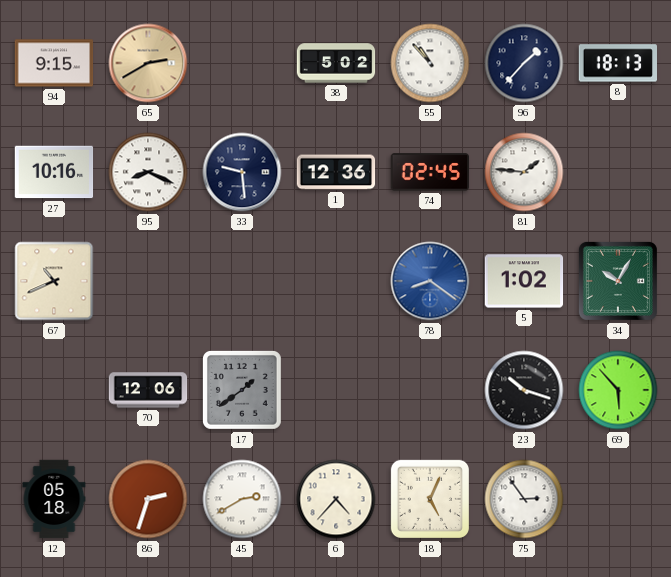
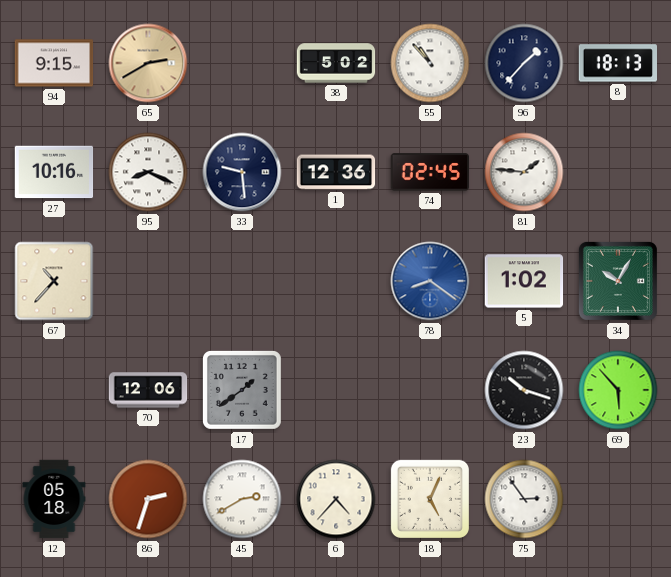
67: 10:41 -> 10:37
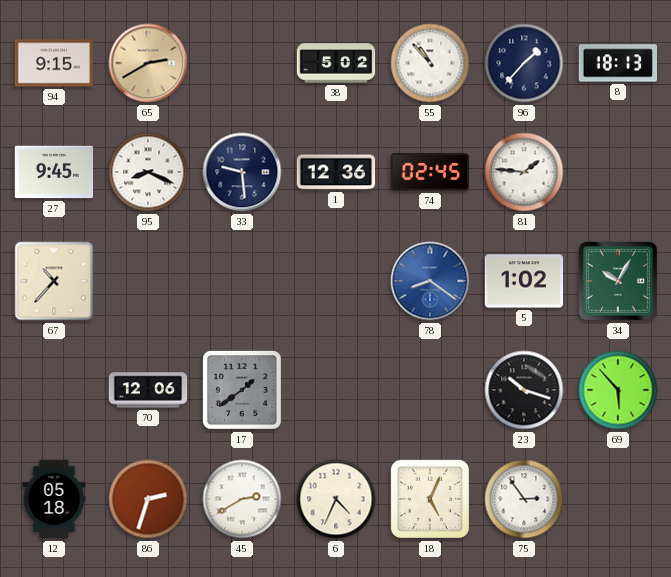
27: 10:16 -> 9:45
6: 4:37 -> 4:34
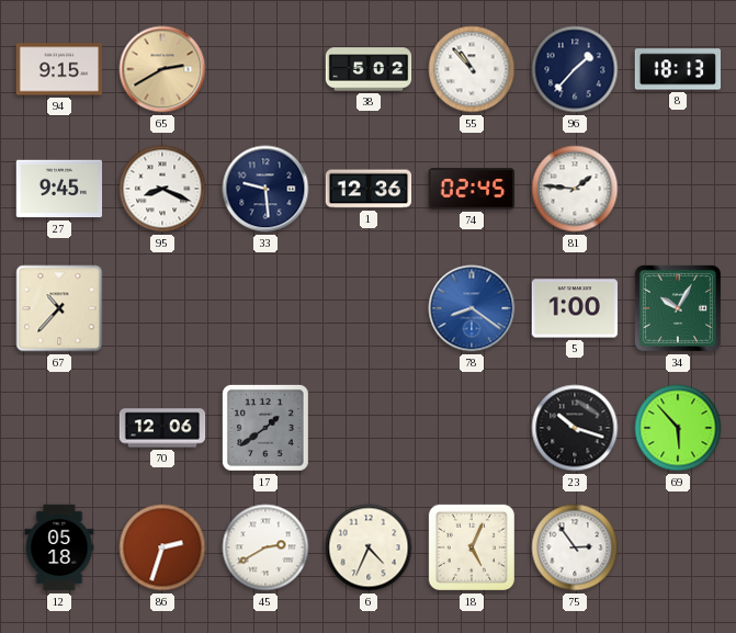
5: 1:02 -> 1:00
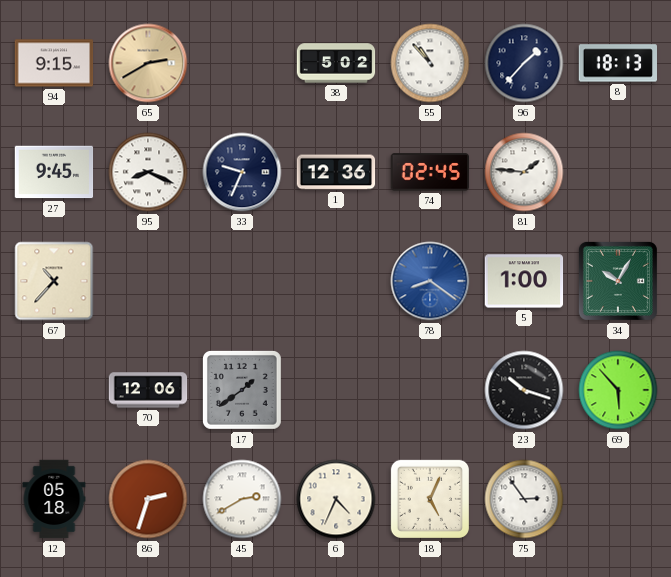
33: 9:29 -> 9:34
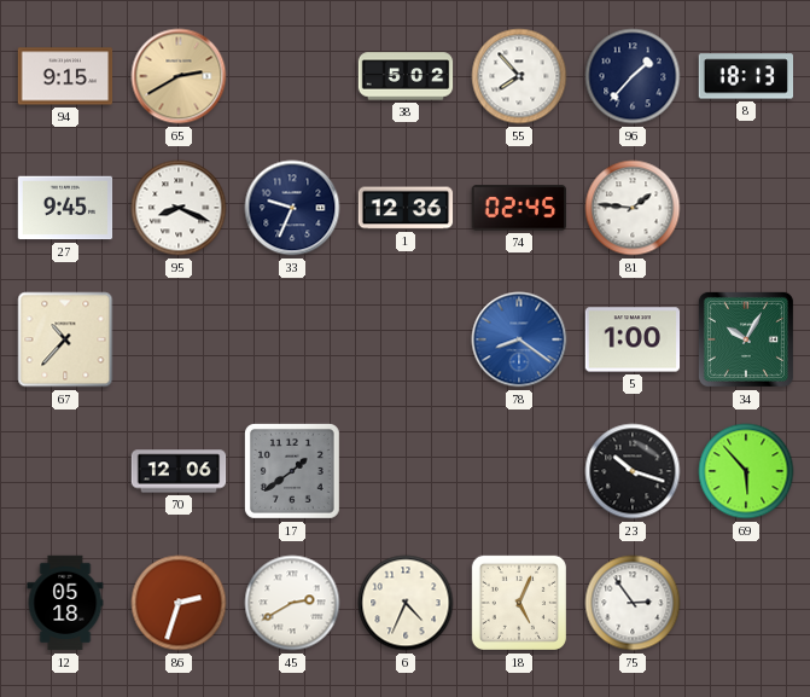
55: 10:53 -> 7:53
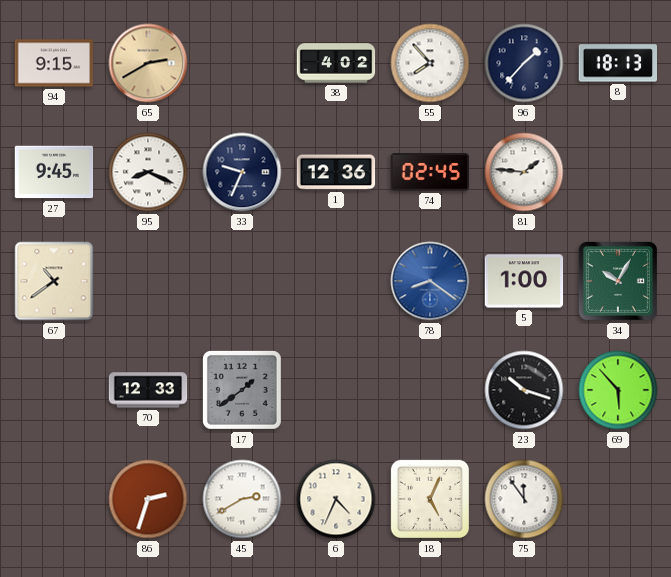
38: 5:02 -> 4:02
67: 10:37 -> 10:39
70: 12:06 -> 12:33
12: 05:18 -> none
75: 2:54 -> 11:54
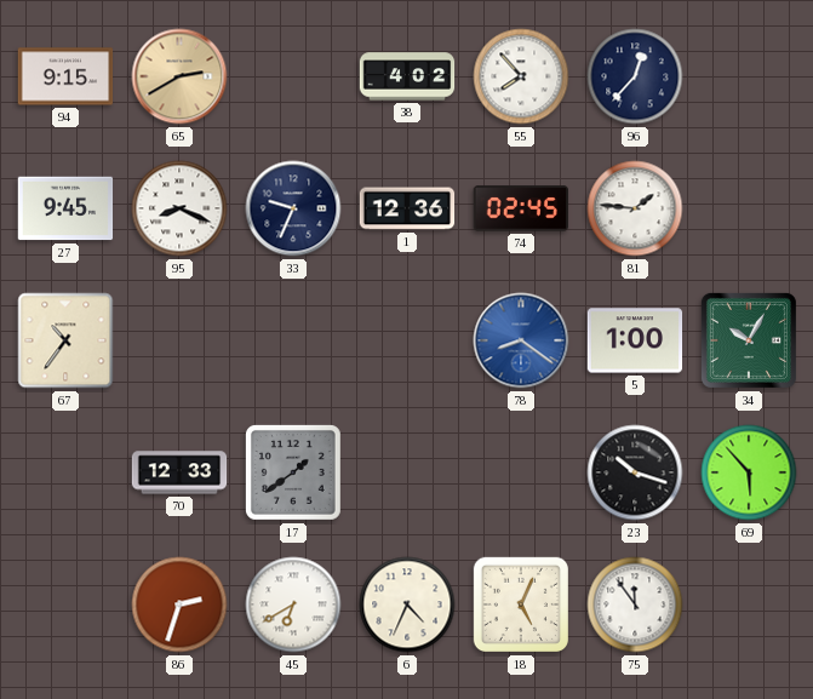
96: 1:37 -> 12:37
8: 18:13 -> none
67: 10:39 -> 10:36
45: 2:40 -> 6:40
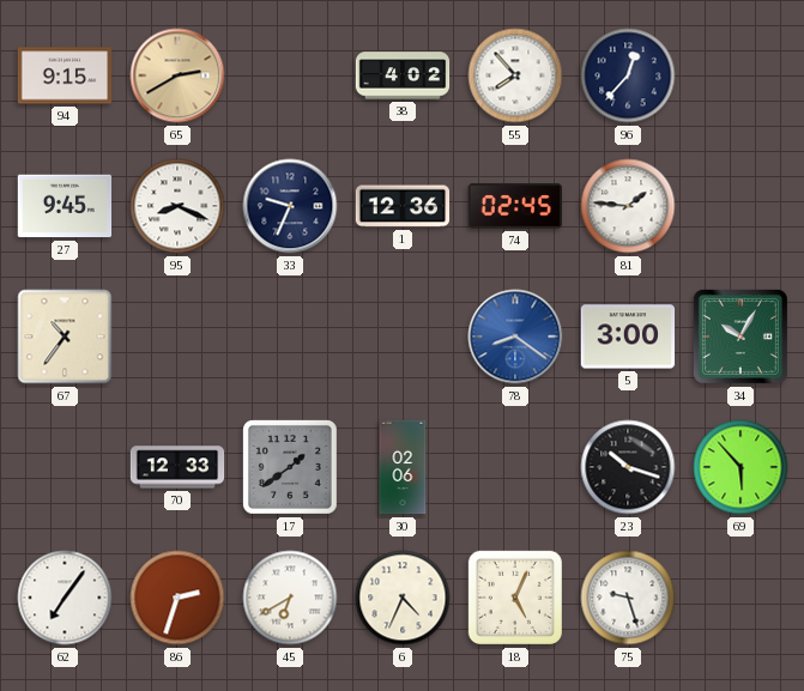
5: 1:00 -> 3:00
30: none -> 02:06
62: none -> 7:06
75: 11:54 -> 9:27
